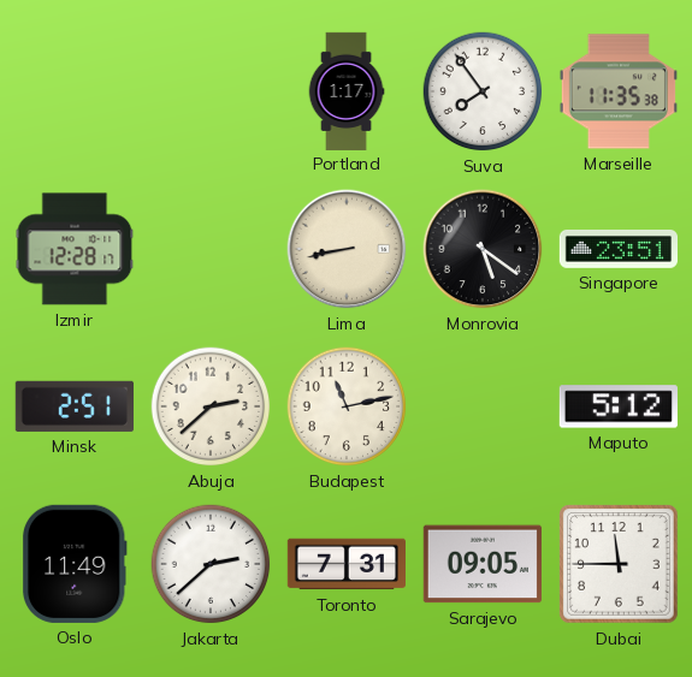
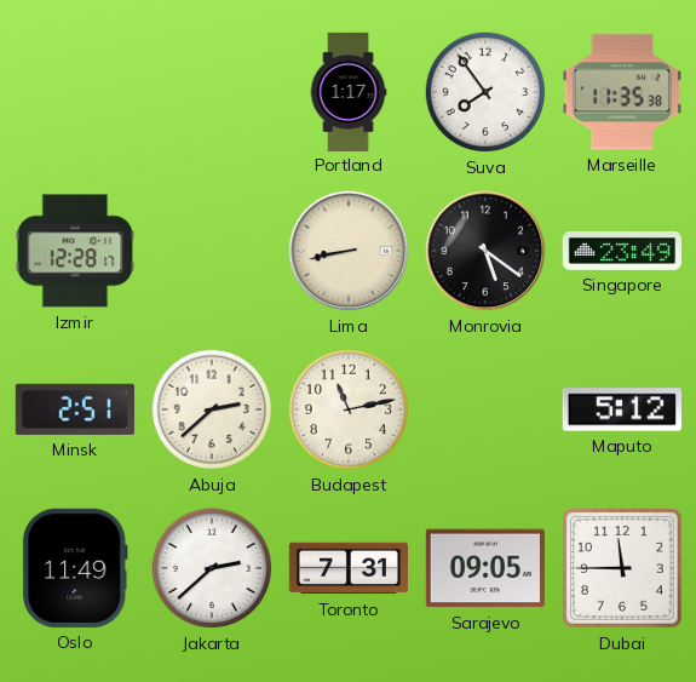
Singapore: 23:51 -> 23:49
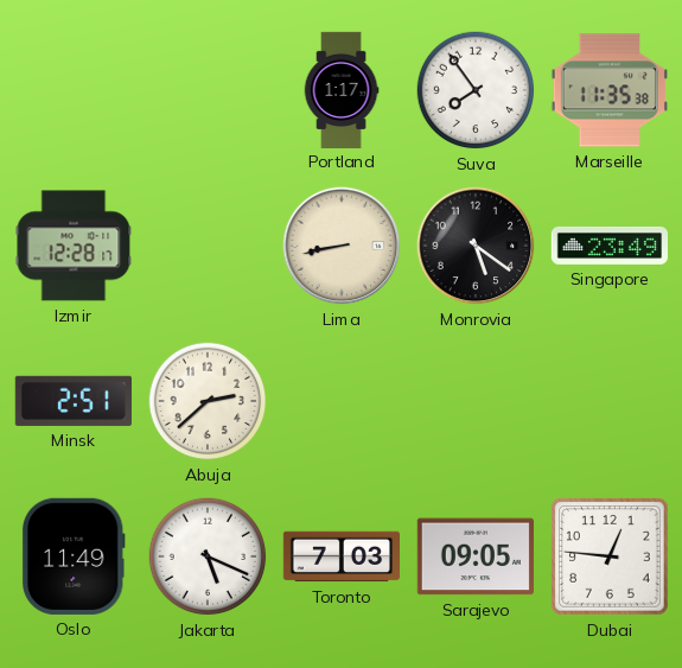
Budapest: 11:13 -> none
Maputo: 5:12 -> none
Jakarta: 2:38 -> 5:19
Toronto: 7:31 -> 7:03
Dubai: 11:45 -> 12:46
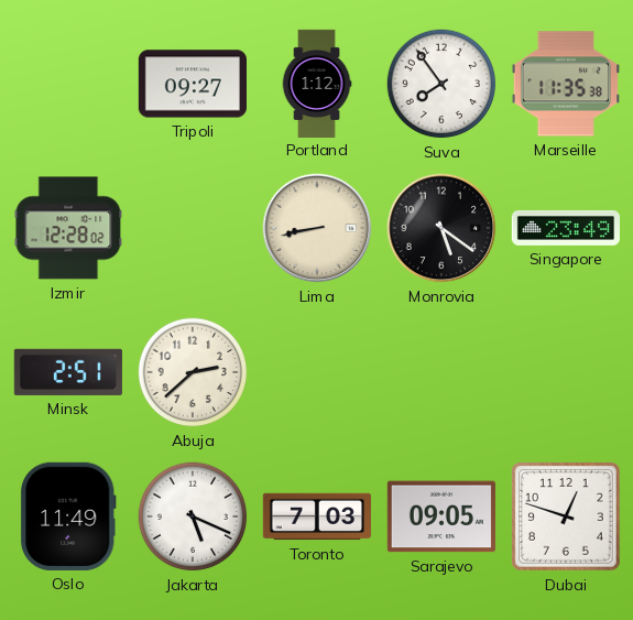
Tripoli: none -> 09:27
Portland: 1:17 -> 1:12
Izmir: 12:28:17 -> 12:28:02
Dubai: 12:46 -> 12:48
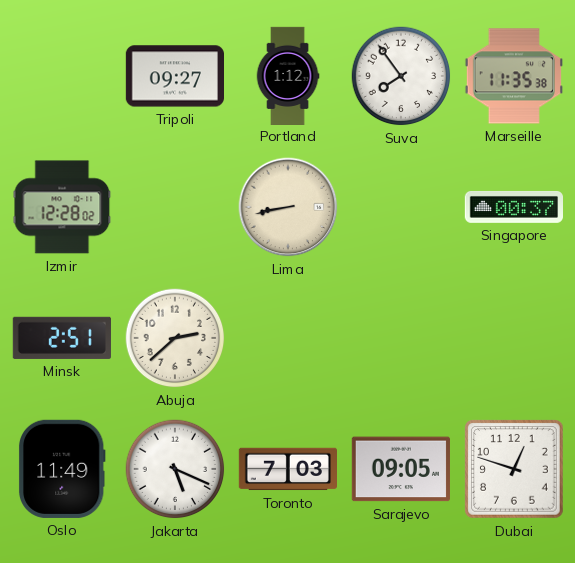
Monrovia: 5:21 -> none
Singapore: 23:49 -> 00:37
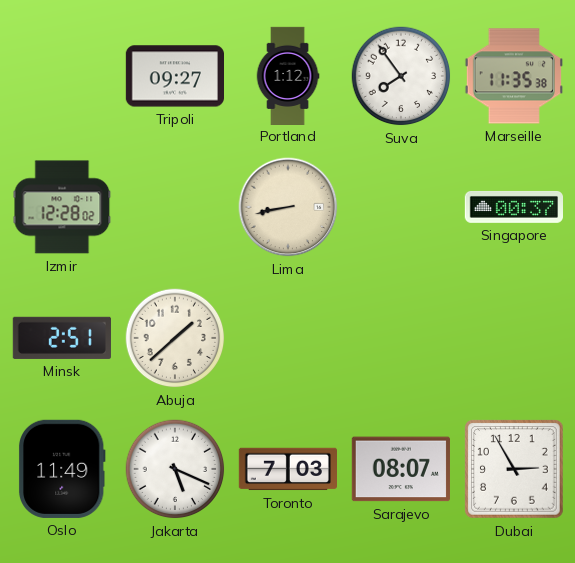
Abuja: 2:38 -> 1:38
Sarajevo: 09:05 -> 08:07
Dubai: 12:48 -> 2:55
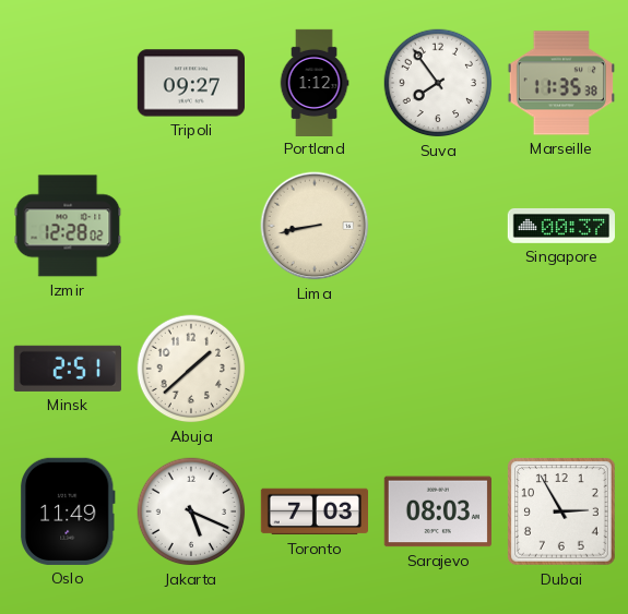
Sarajevo: 08:07 -> 08:03
